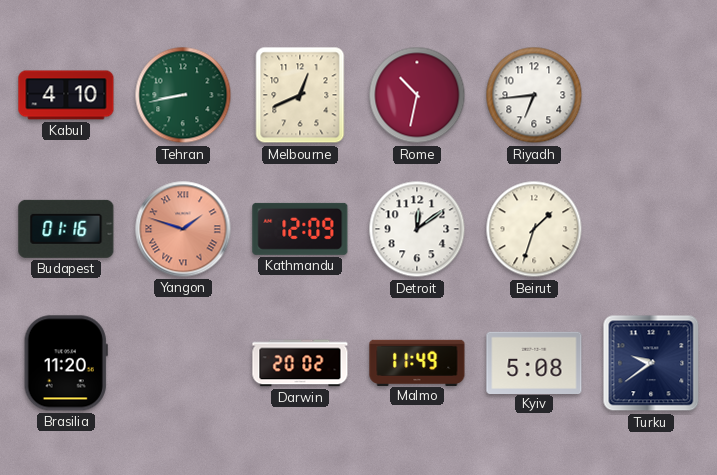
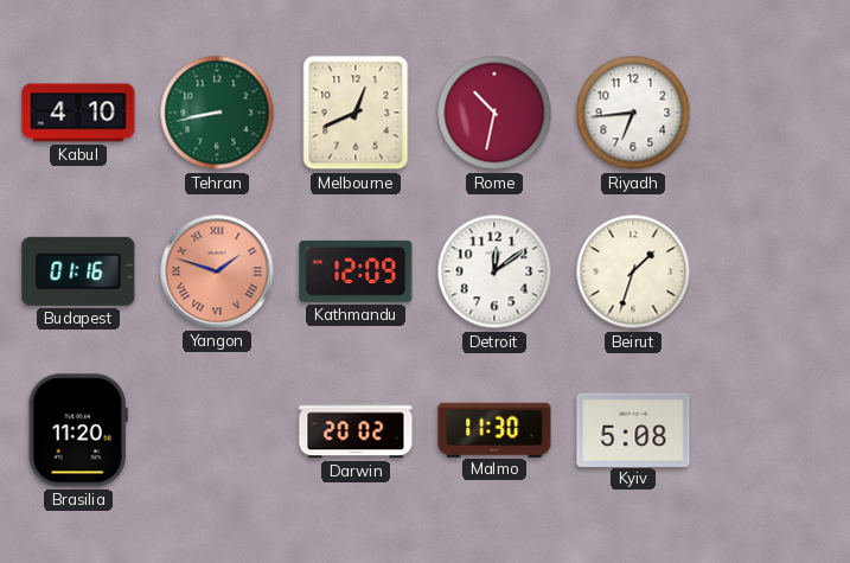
Malmo: 11:49 -> 11:30
Turku: 9:39 -> none
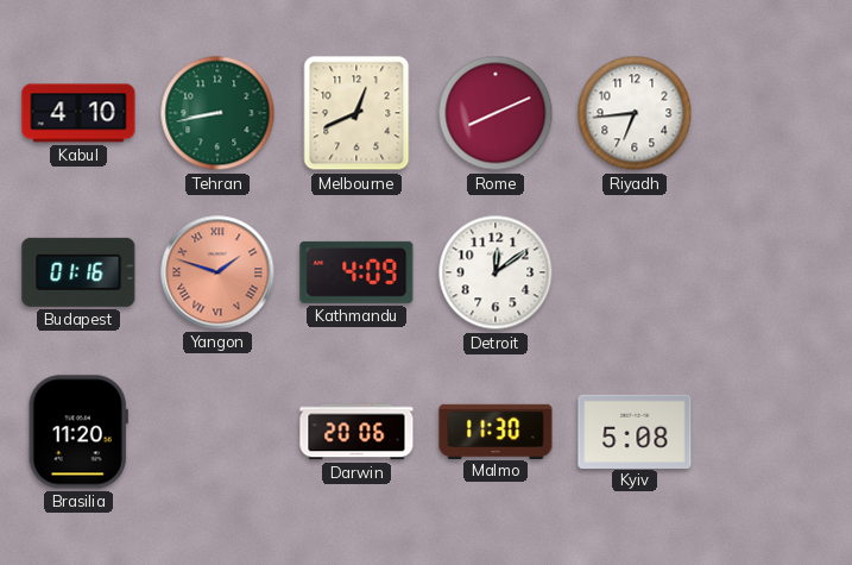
Rome: 10:32 -> 8:11
Kathmandu: 12:09 -> 4:09
Beirut: 1:33 -> none
Darwin: 20:02 -> 20:06
